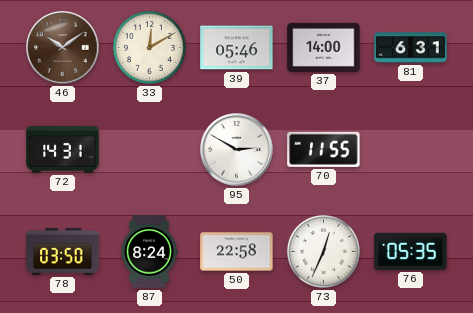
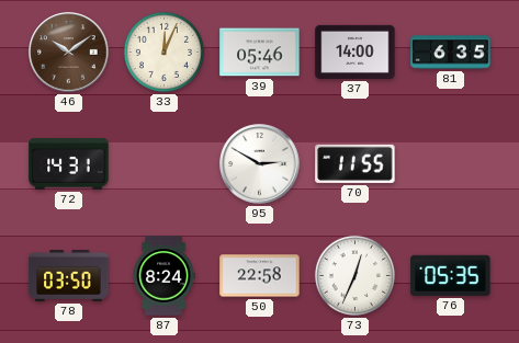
33: 12:10 -> 12:04
81: 6:31 -> 6:35
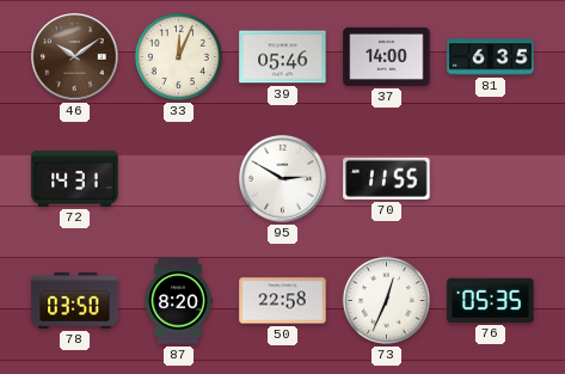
87: 8:24 -> 8:20
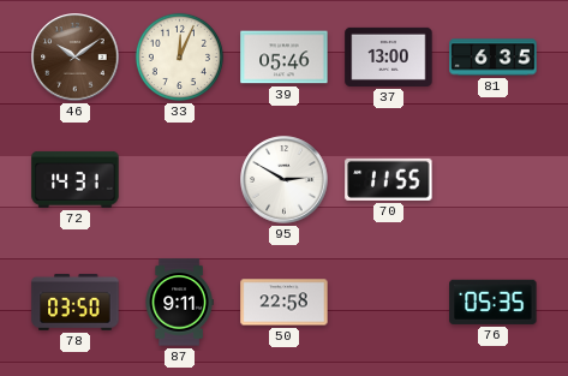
37: 14:00 -> 13:00
87: 8:20 -> 9:11
73: 12:34 -> none
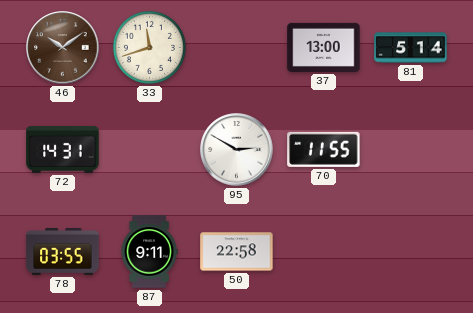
33: 12:04 -> 11:42
39: 05:46 -> none
81: 6:35 -> 5:14
78: 03:50 -> 03:55
76: 05:35 -> none
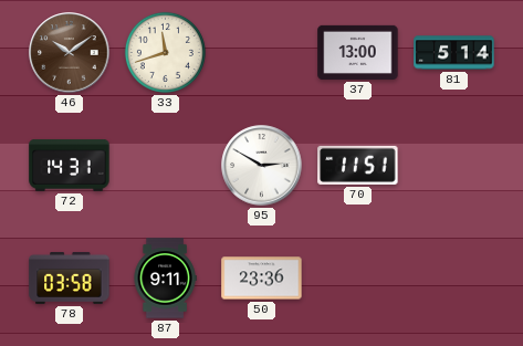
70: 11:55 -> 11:51
78: 03:55 -> 03:58
50: 22:58 -> 23:36
